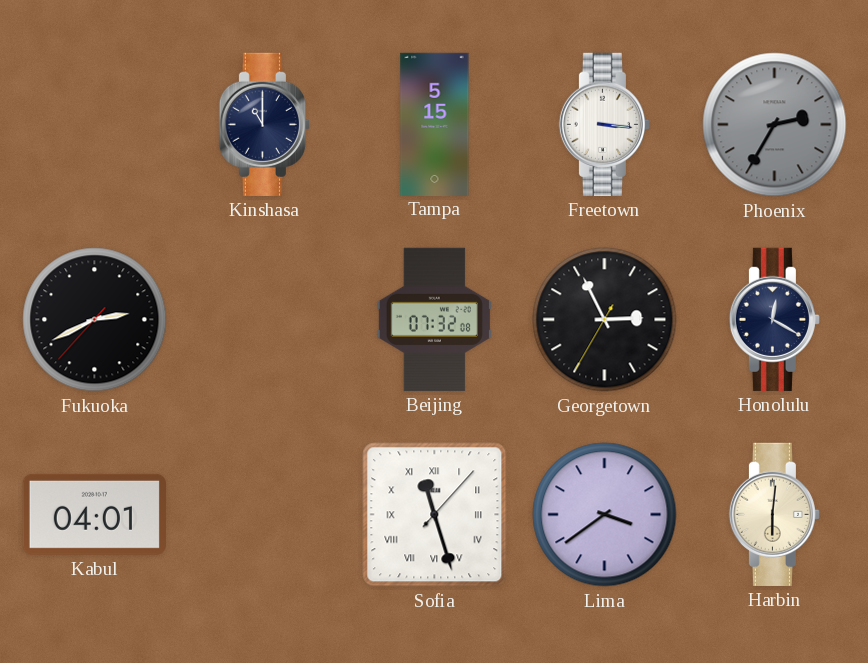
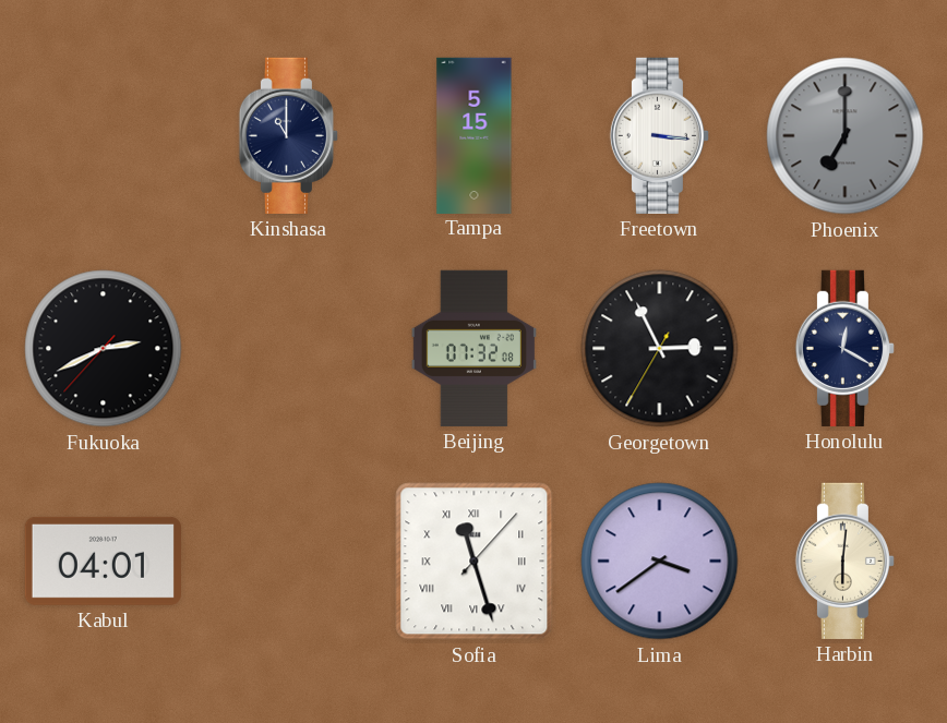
Phoenix: 2:35 -> 7:00
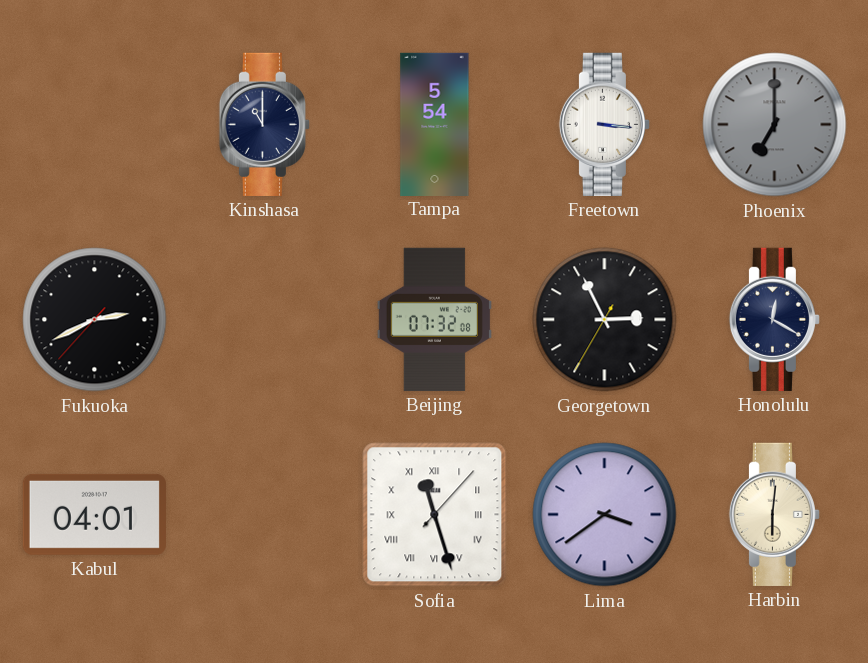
Tampa: 5:15 -> 5:54
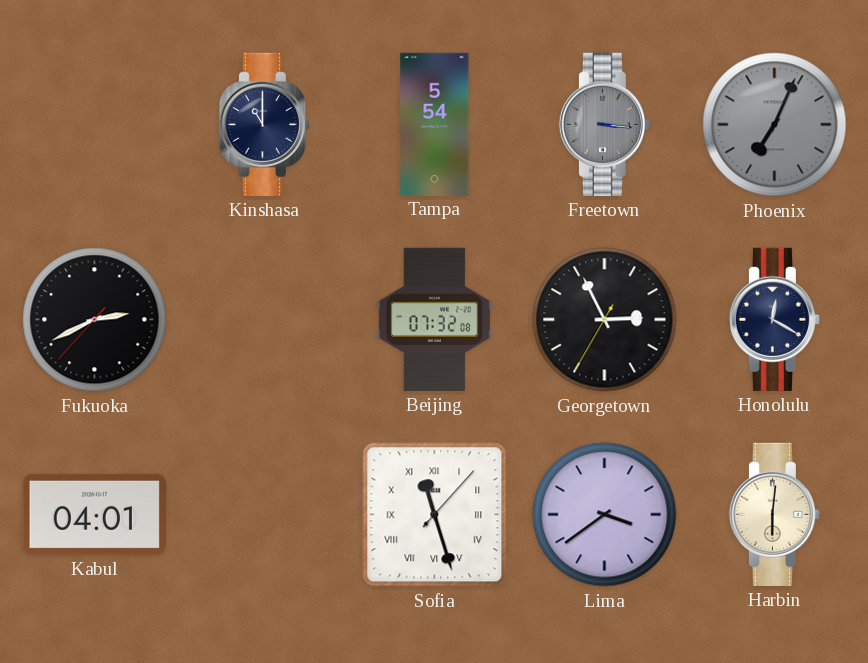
Freetown dial: white -> grey
Phoenix: 7:00 -> 7:04
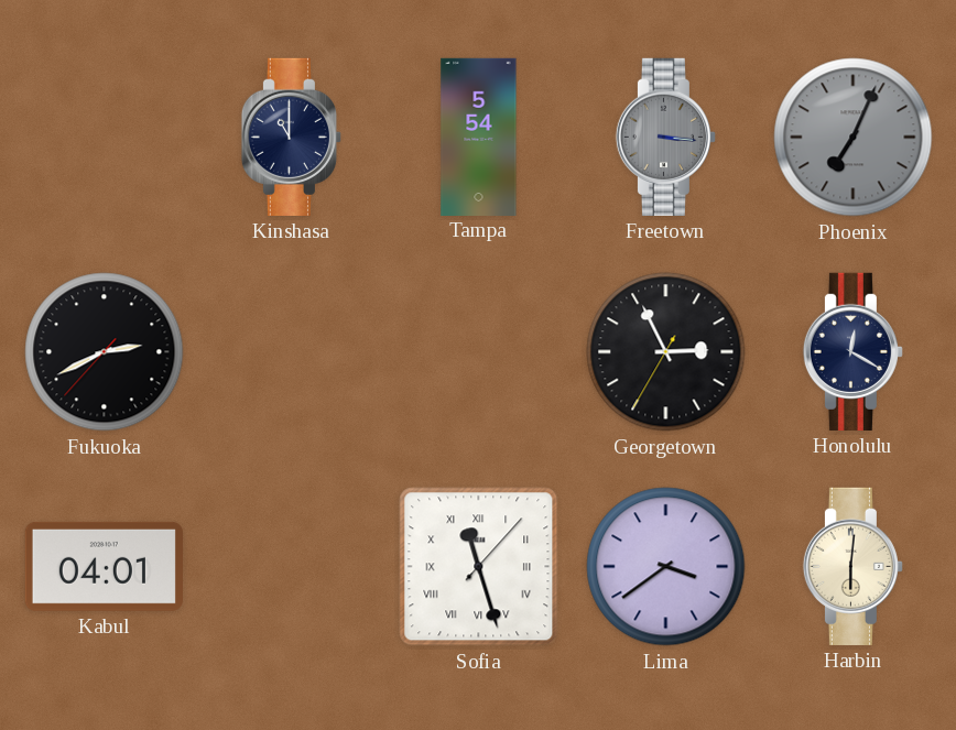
Beijing: 07:32 -> none
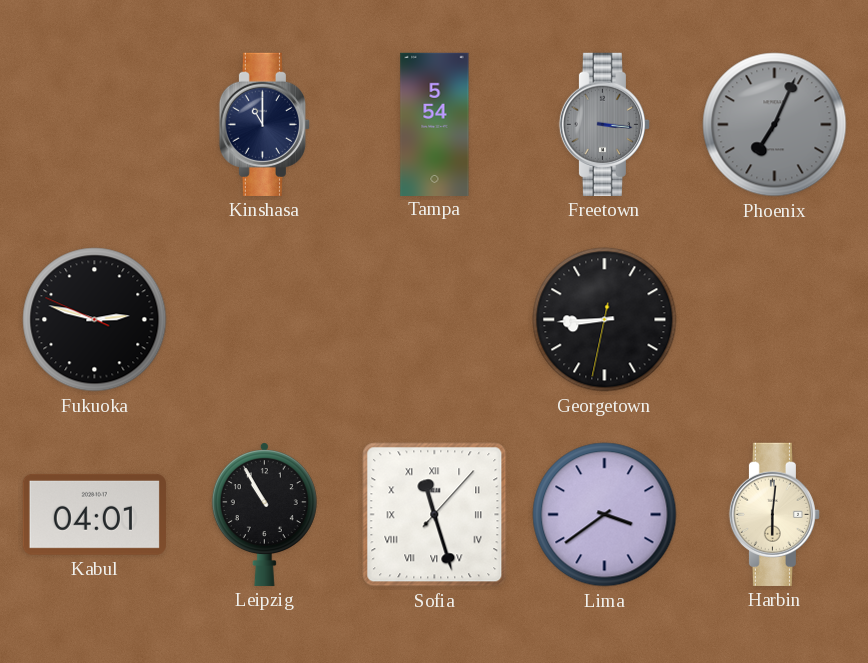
Fukuoka: 2:40 -> 2:47
Georgetown: 2:55 -> 8:44
Honolulu: 12:20 -> none
Leipzig: none -> 10:55
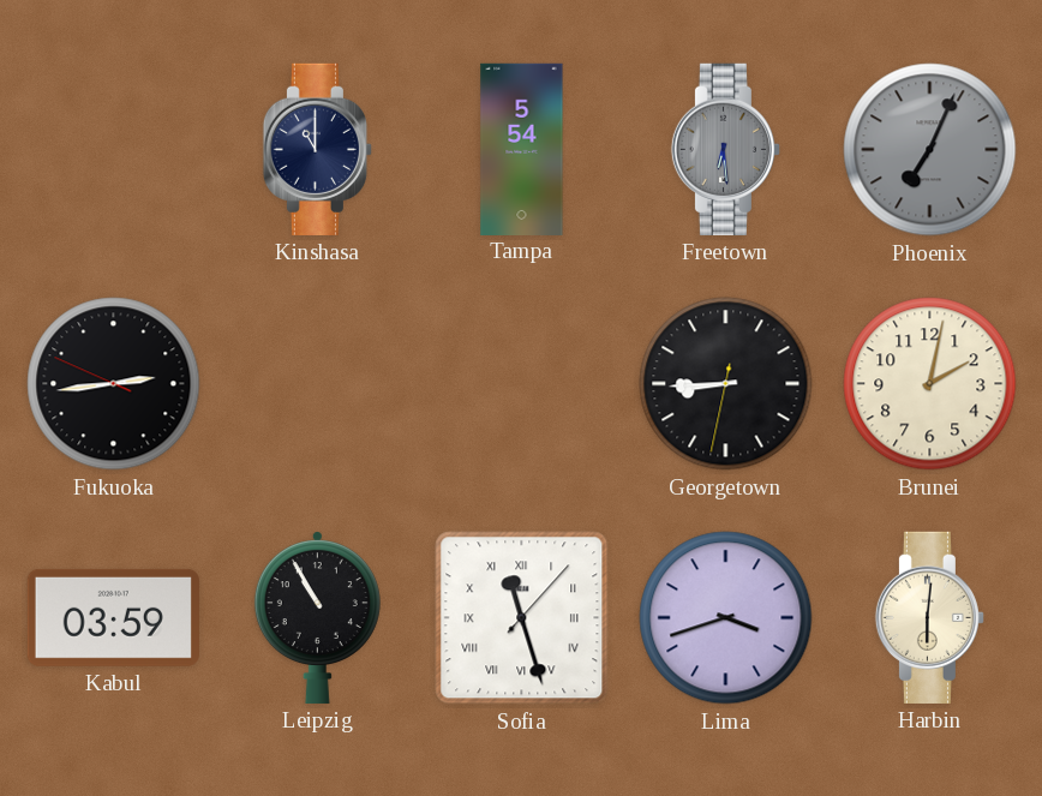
Freetown: 3:16 -> 6:29
Fukuoka: 2:47 -> 2:43
Brunei: none -> 2:02
Kabul: 04:01 -> 03:59
Lima: 3:39 -> 3:42
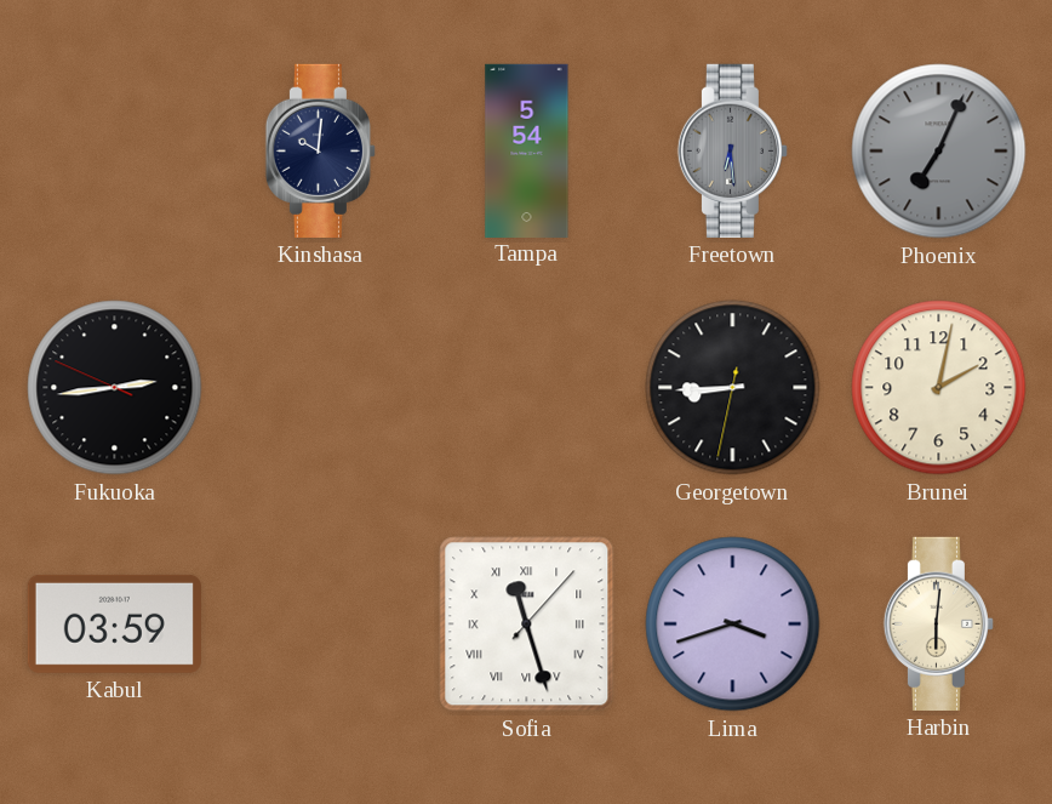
Kinshasa: 11:00 -> 10:01
Leipzig: 10:55 -> none
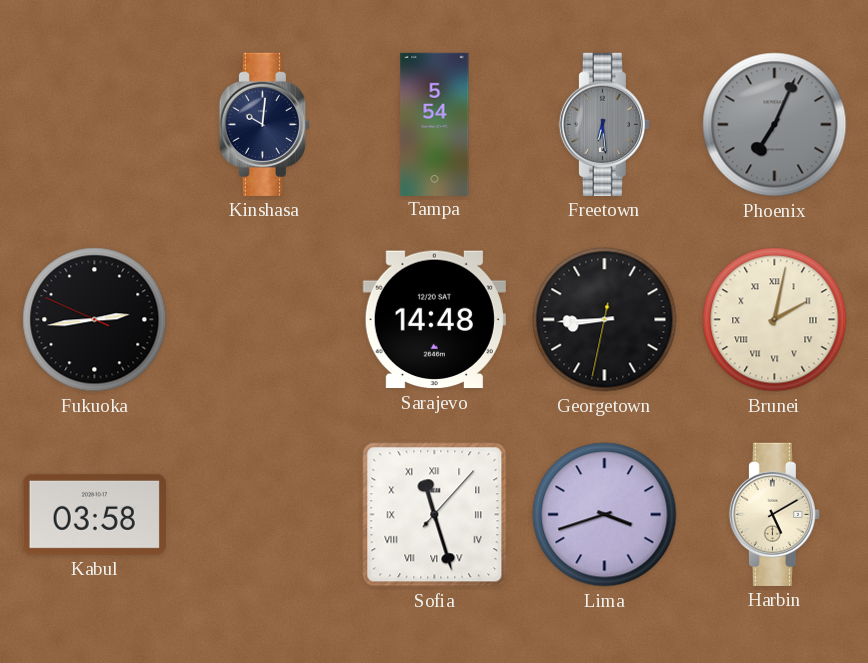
Sarajevo: none -> 14:48
Brunei numerals: Arabic -> Roman
Kabul: 03:59 -> 03:58
Harbin: 6:01 -> 5:10
